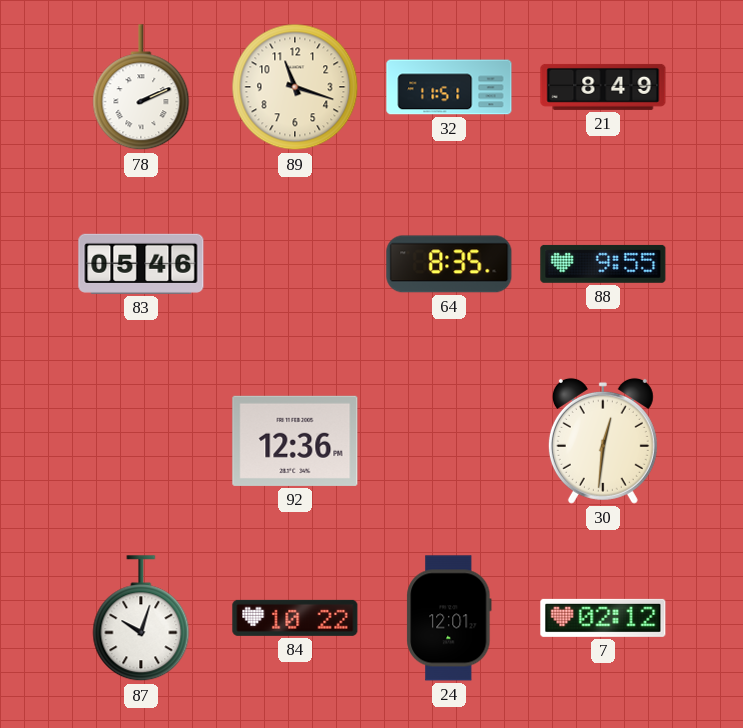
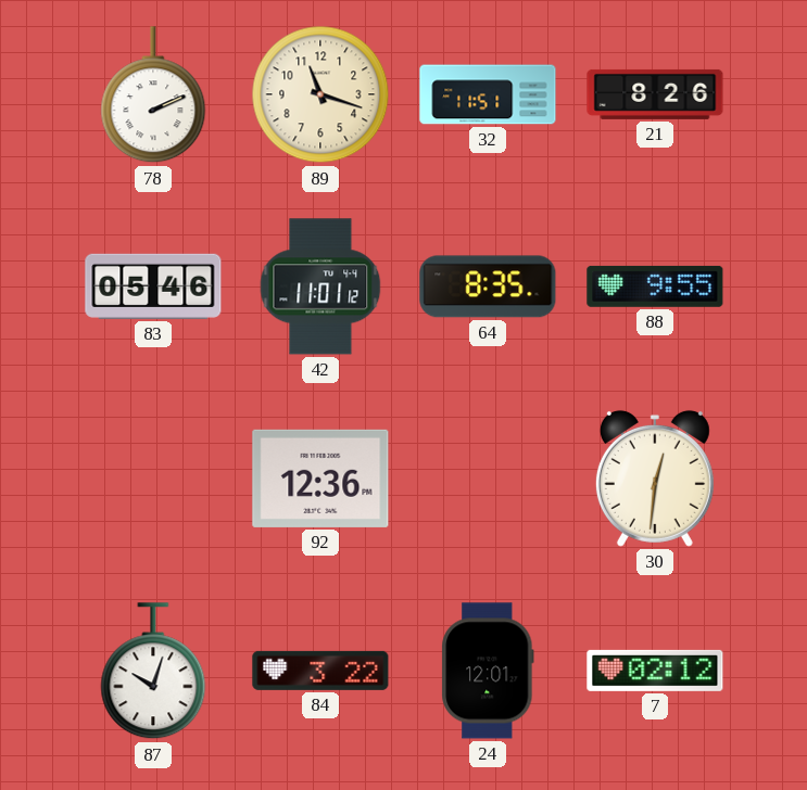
21: 8:49 -> 8:26
42: none -> 11:01
84: 10:22 -> 3:22
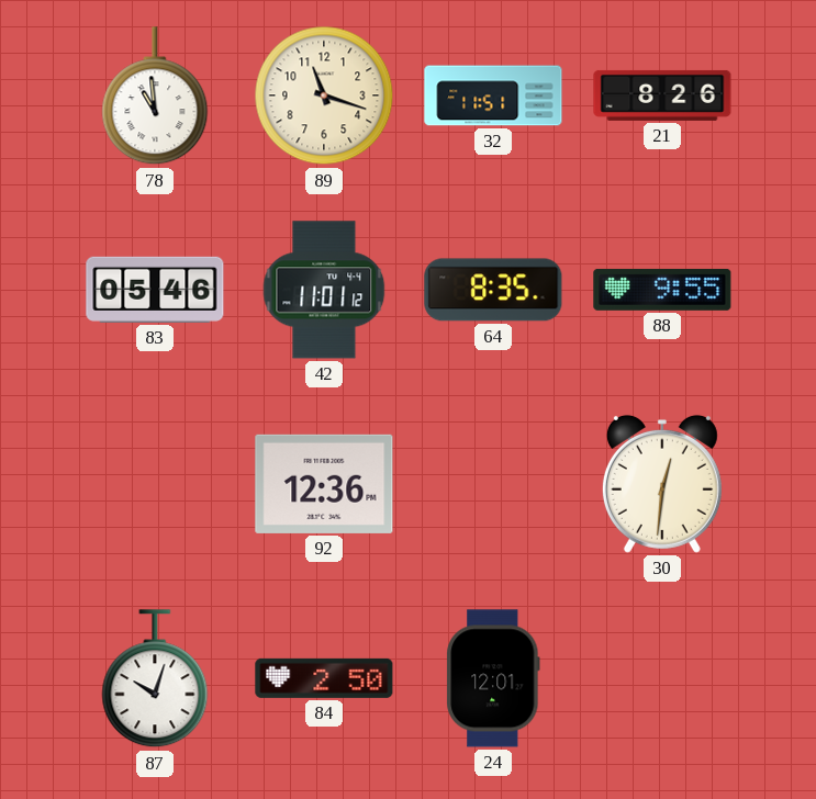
78: 2:11 -> 10:59
84: 3:22 -> 2:50
7: 02:12 -> none
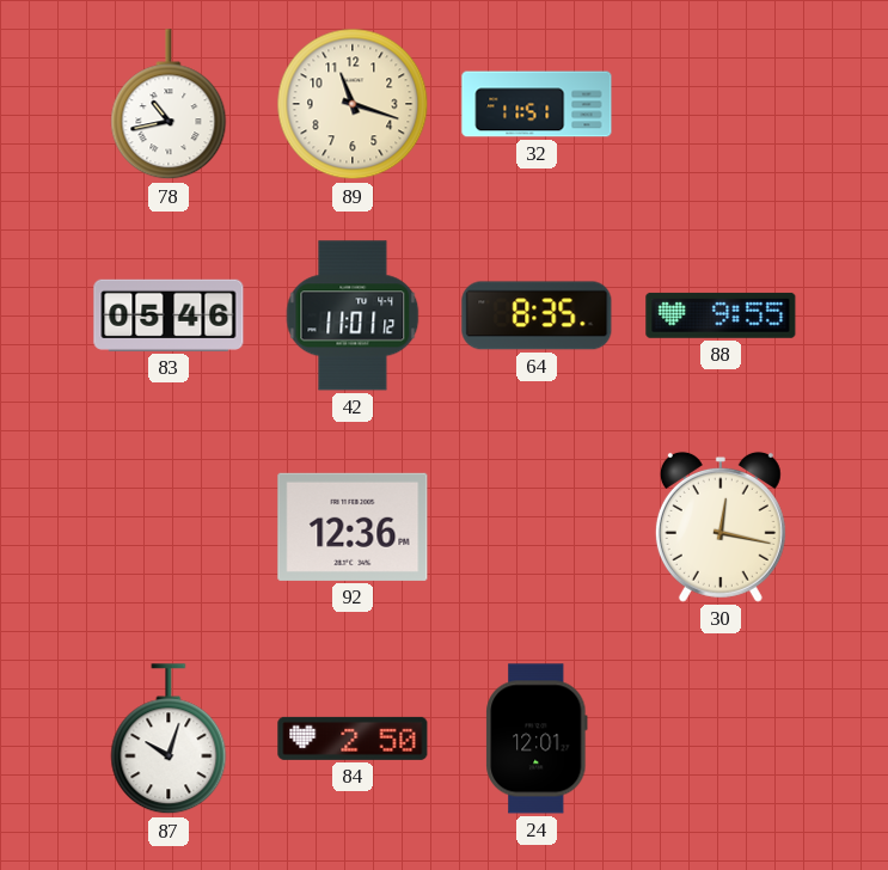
78: 10:59 -> 10:43
21: 8:26 -> none
30: 12:31 -> 12:17
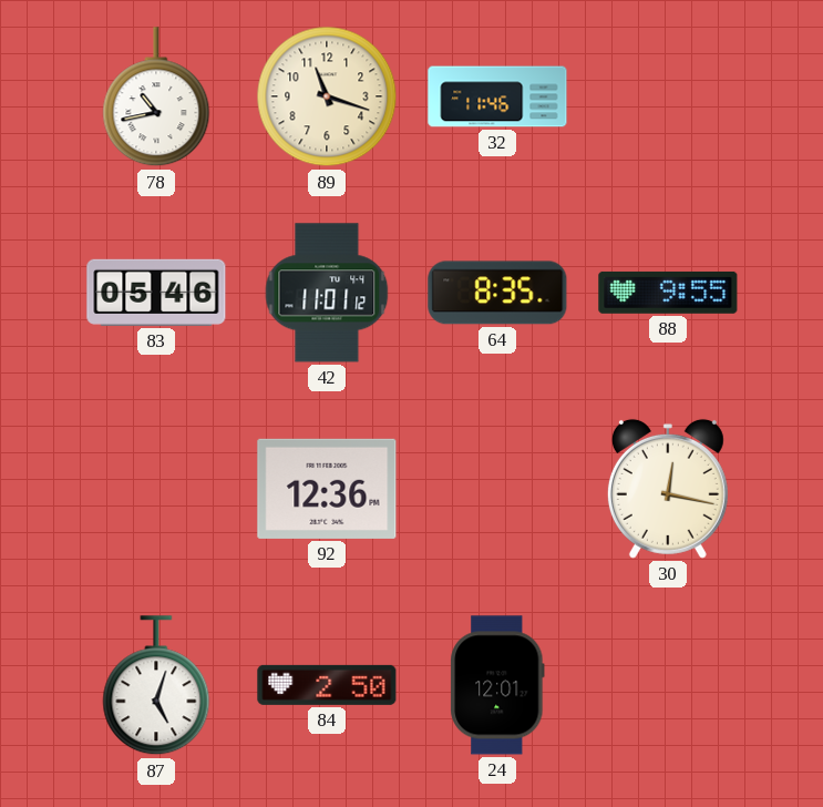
32: 11:51 -> 11:46
87: 10:03 -> 5:03
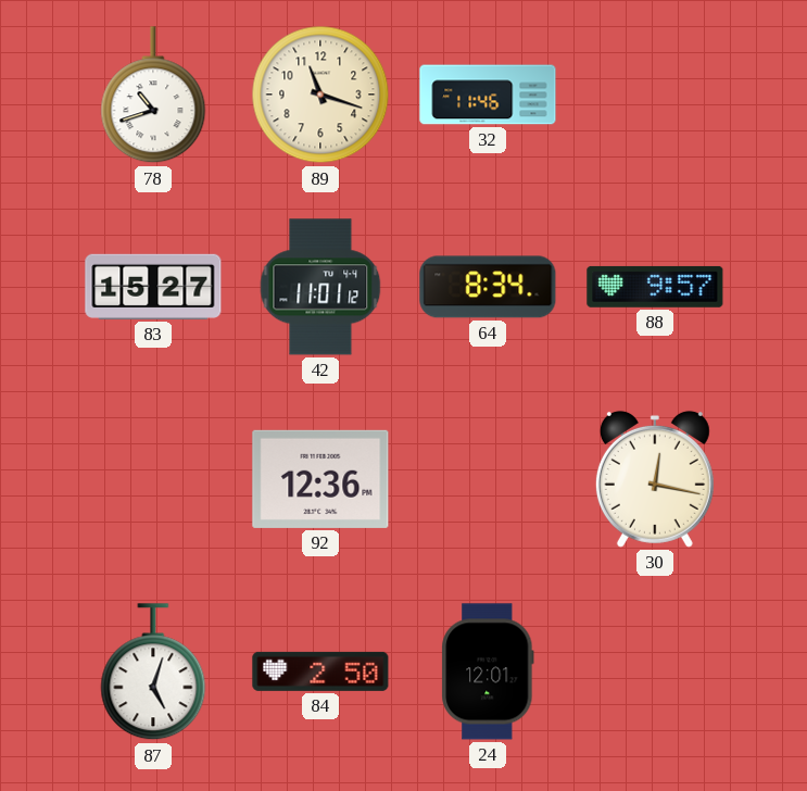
78: 10:43 -> 10:42
83: 05:46 -> 15:27
64: 8:35 -> 8:34
88: 9:55 -> 9:57
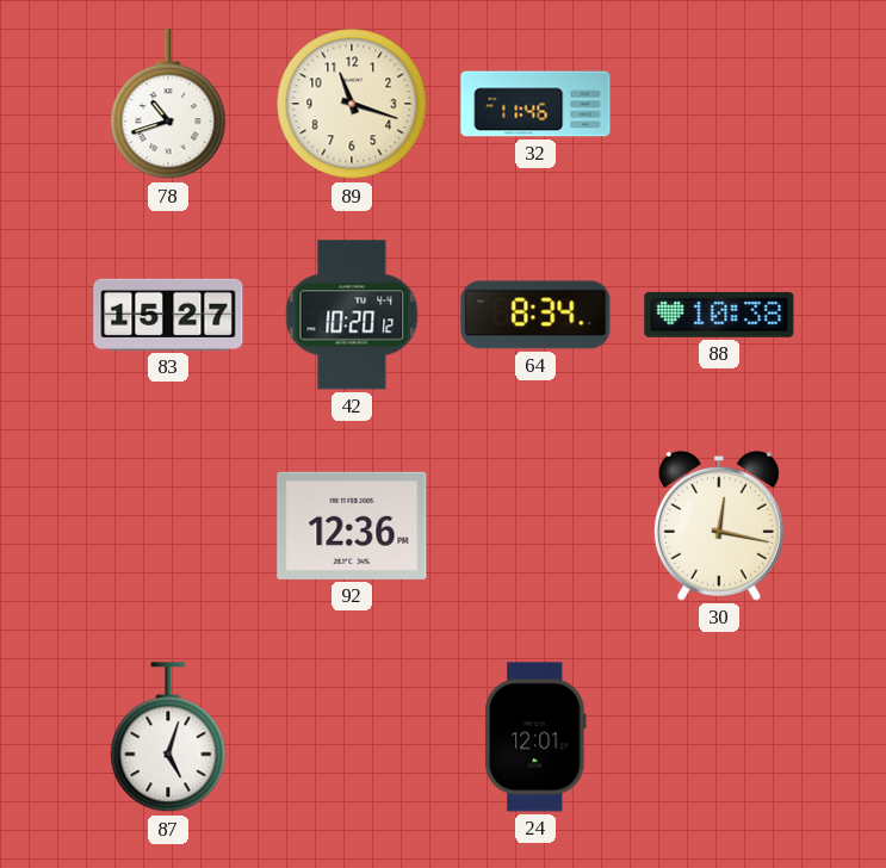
42: 11:01 -> 10:20
88: 9:57 -> 10:38
84: 2:50 -> none
